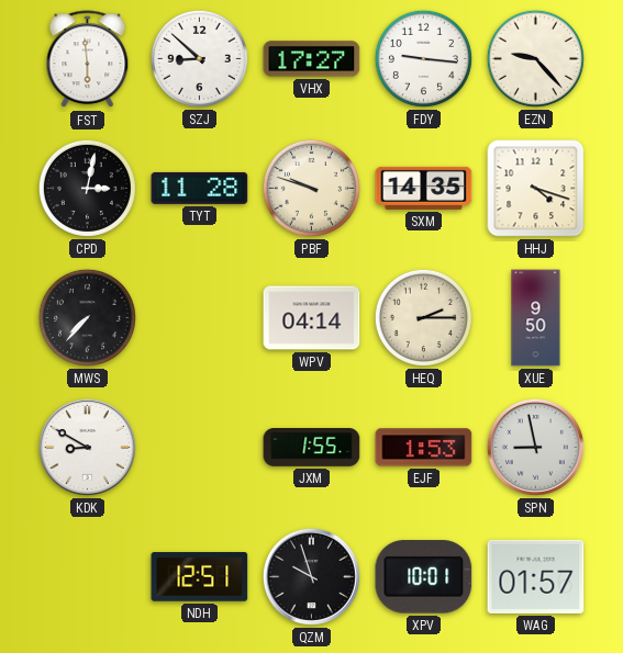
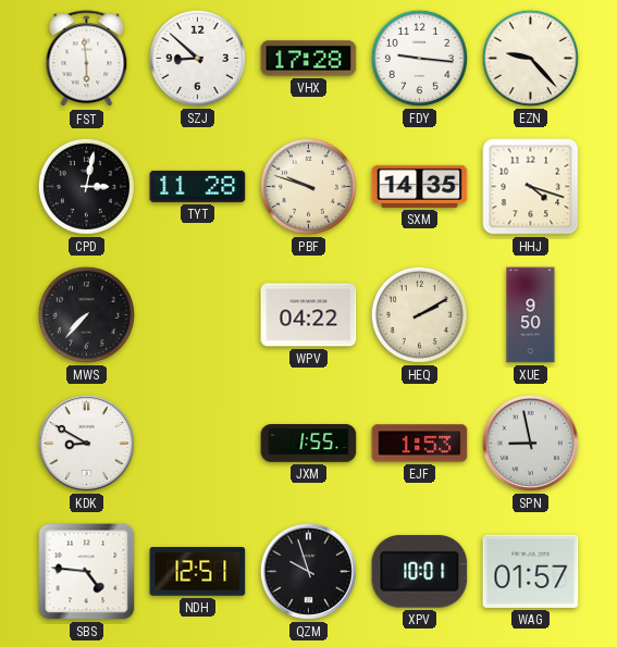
VHX: 17:27 -> 17:28
WPV: 04:14 -> 04:22
HEQ: 2:15 -> 2:10
SBS: none -> 4:46
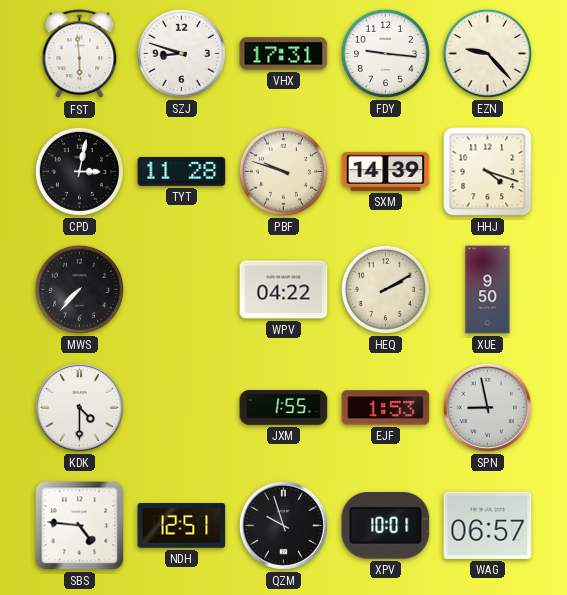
SZJ: 8:52 -> 8:48
VHX: 17:28 -> 17:31
SXM: 14:35 -> 14:39
KDK: 8:50 -> 4:30
WAG: 01:57 -> 06:57
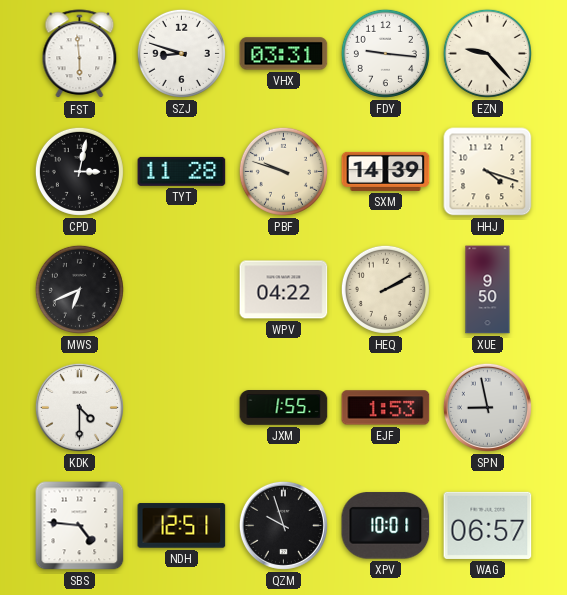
VHX: 17:31 -> 03:31
MWS: 7:37 -> 6:41
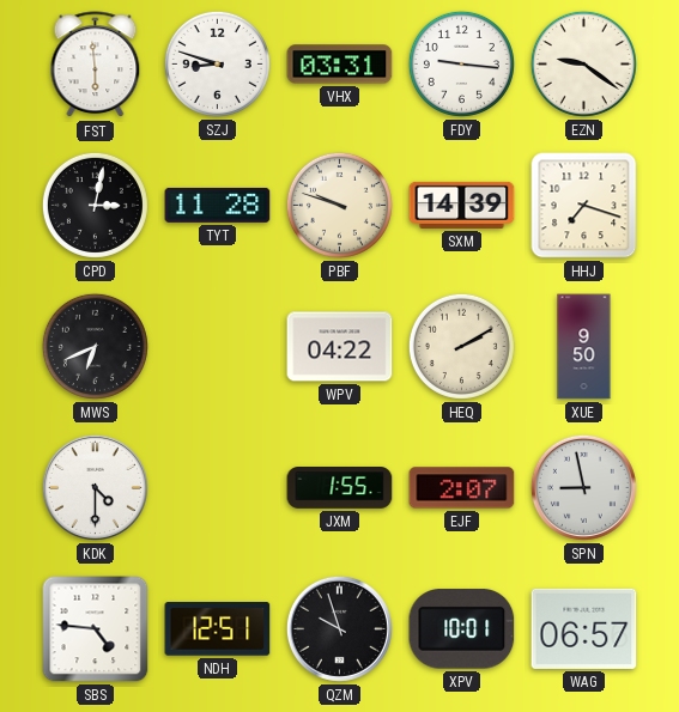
EZN: 9:23 -> 9:21
HHJ: 4:18 -> 7:18
EJF: 1:53 -> 2:07
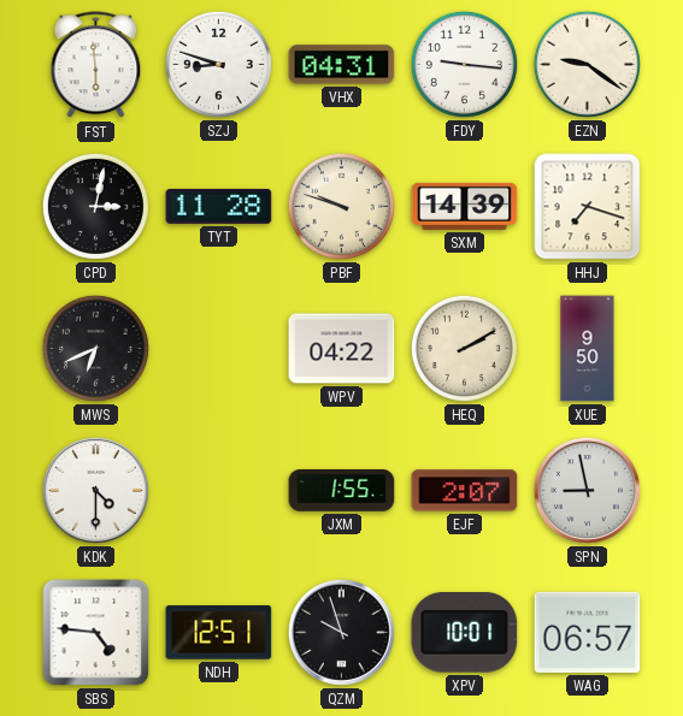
VHX: 03:31 -> 04:31
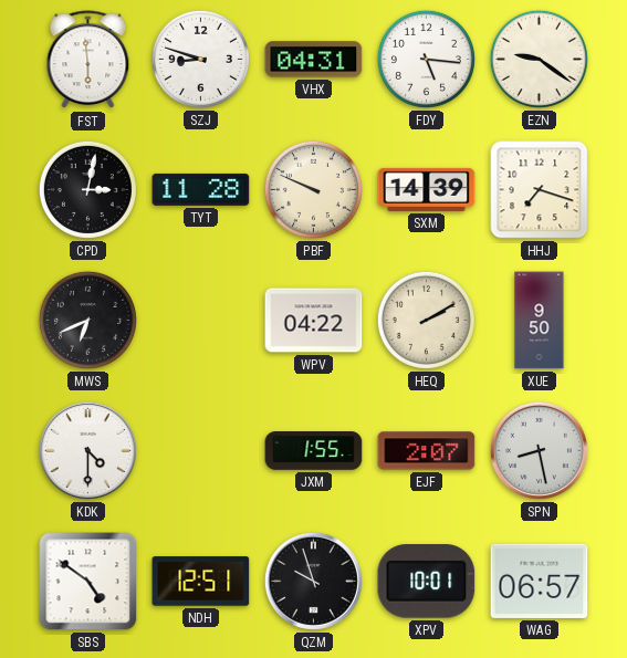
FDY: 9:16 -> 5:16
PBF: 9:48 -> 9:49
SPN: 8:58 -> 8:28
SBS: 4:46 -> 4:51
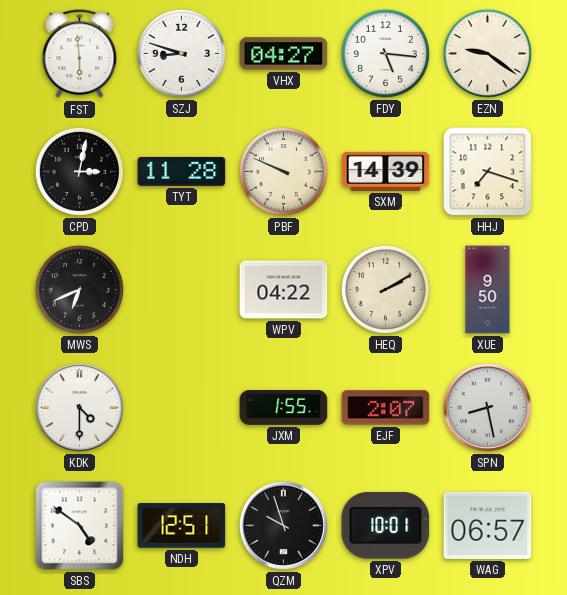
VHX: 04:31 -> 04:27
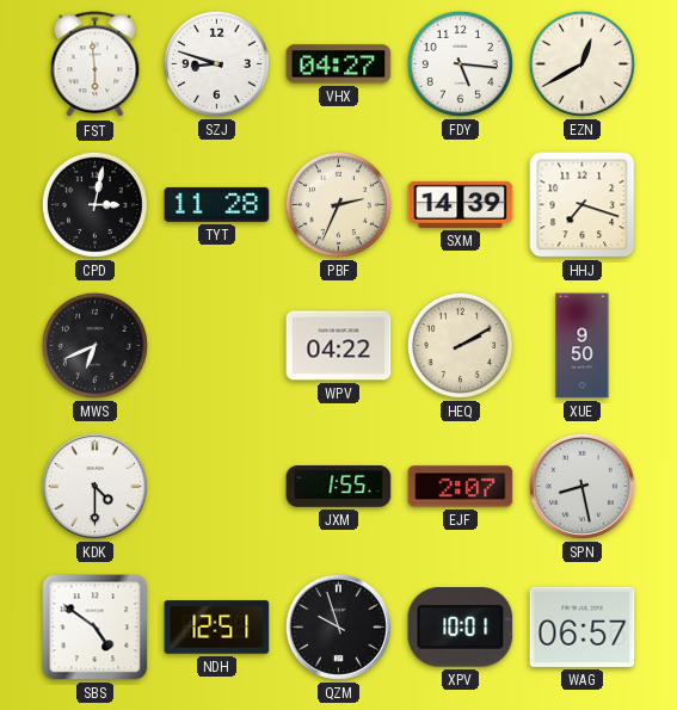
EZN: 9:21 -> 12:40
PBF: 9:49 -> 2:34
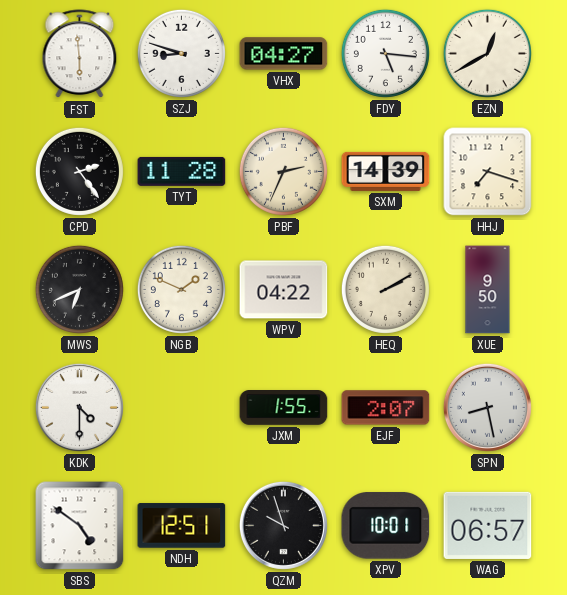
CPD: 3:02 -> 2:24
NGB: none -> 1:49
